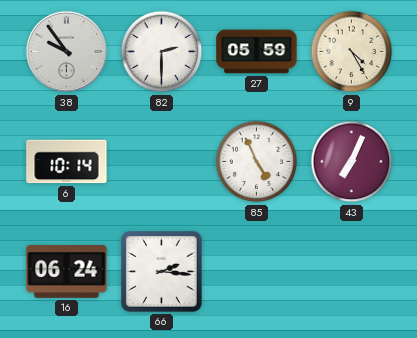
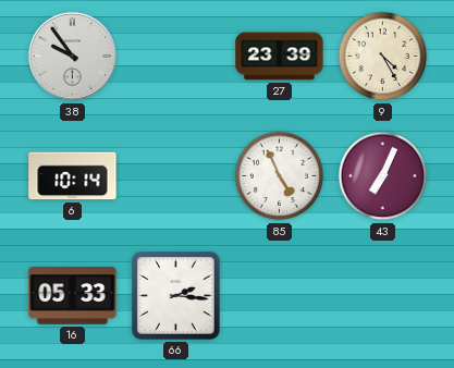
82: 2:30 -> none
27: 05:59 -> 23:39
16: 06:24 -> 05:33
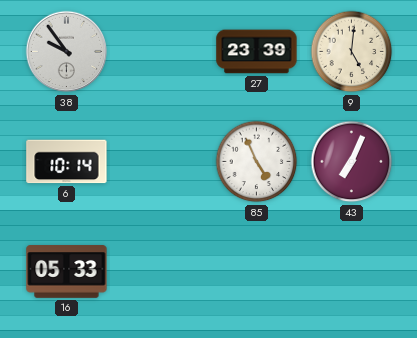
9: 4:25 -> 5:01
66: 2:16 -> none
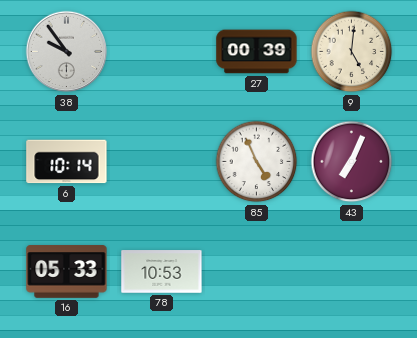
27: 23:39 -> 00:39
78: none -> 10:53
